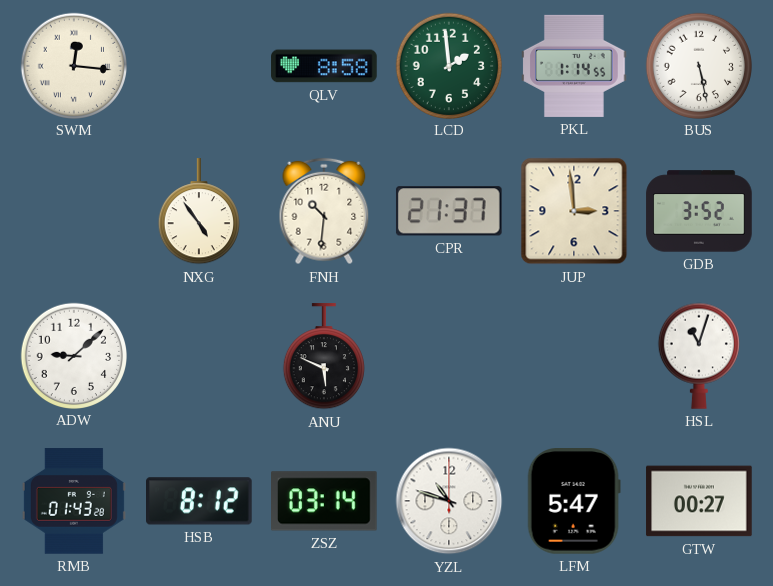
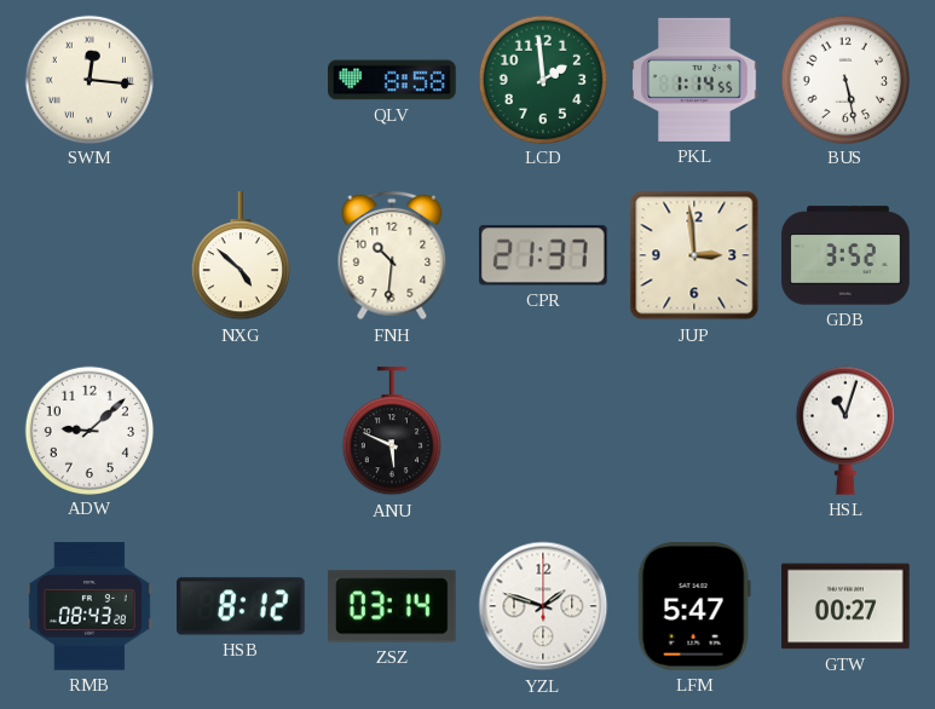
NXG: 4:54 -> 4:52
RMB: 01:43 -> 08:43
YZL: 10:48 -> 1:48
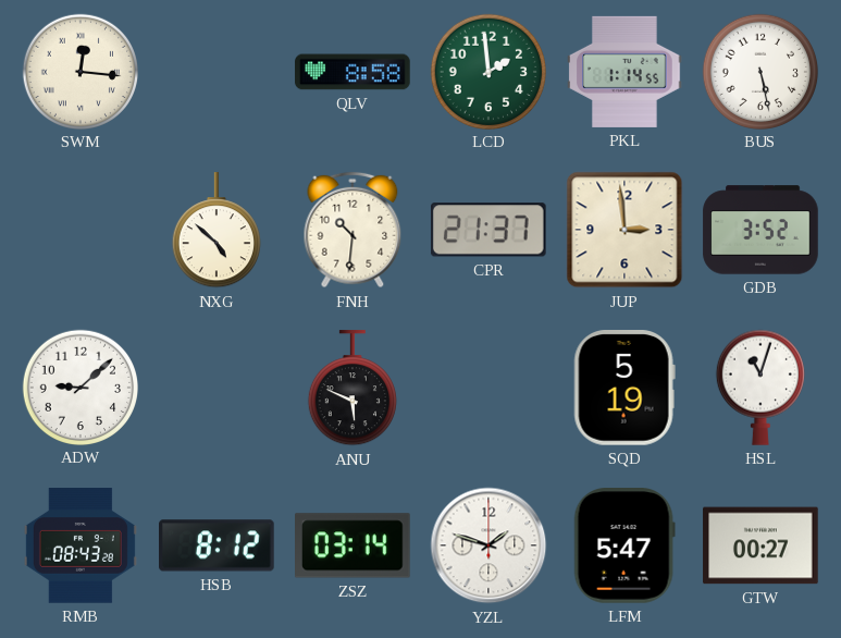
SQD: none -> 5:19
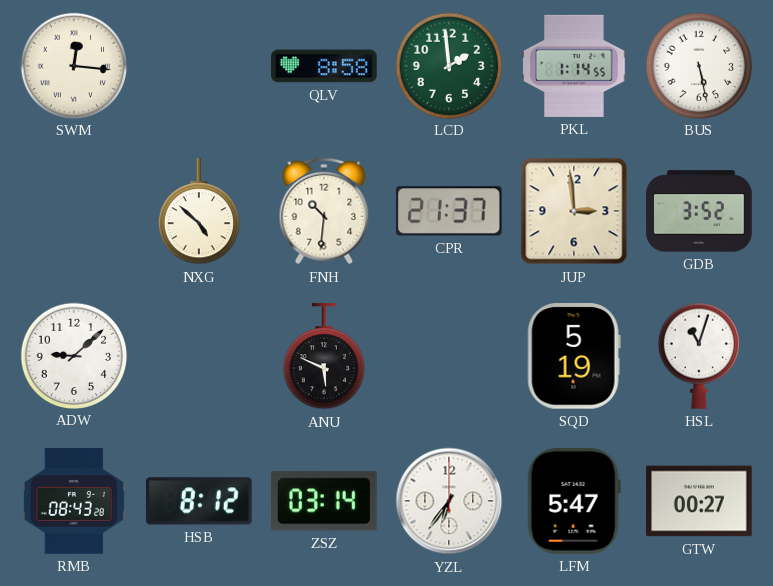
YZL: 1:48 -> 6:36
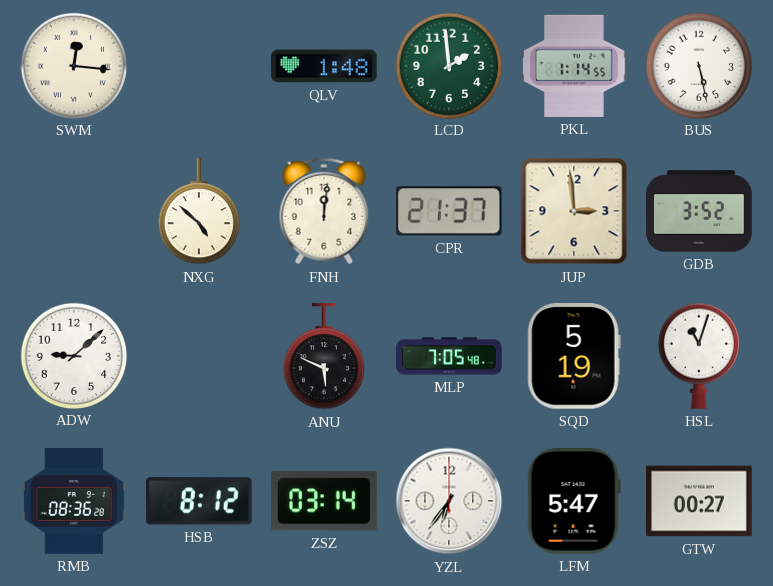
QLV: 8:58 -> 1:48
FNH: 10:31 -> 12:01
MLP: none -> 7:05
RMB: 08:43 -> 08:36
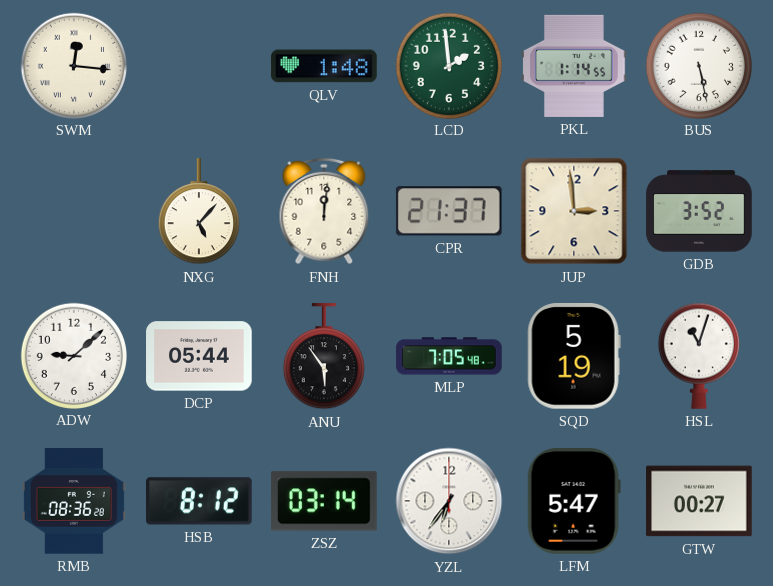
NXG: 4:52 -> 5:07
DCP: none -> 05:44
ANU: 5:49 -> 5:54
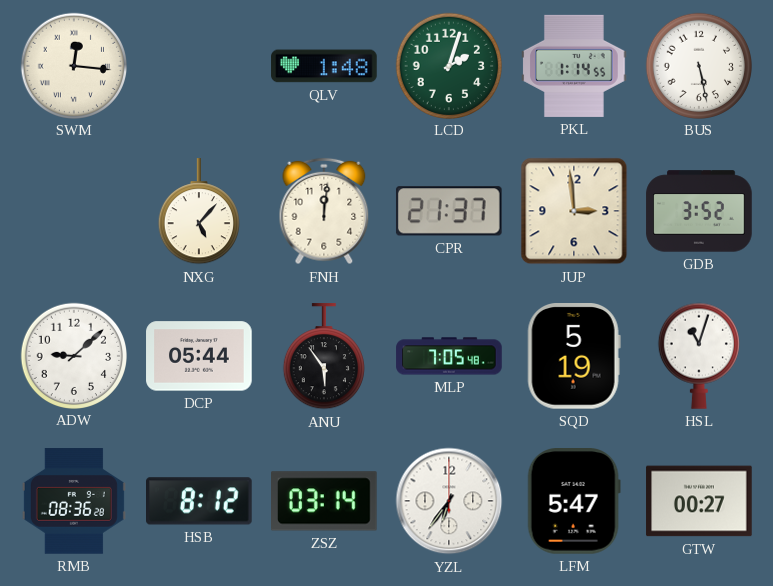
LCD: 1:59 -> 2:03
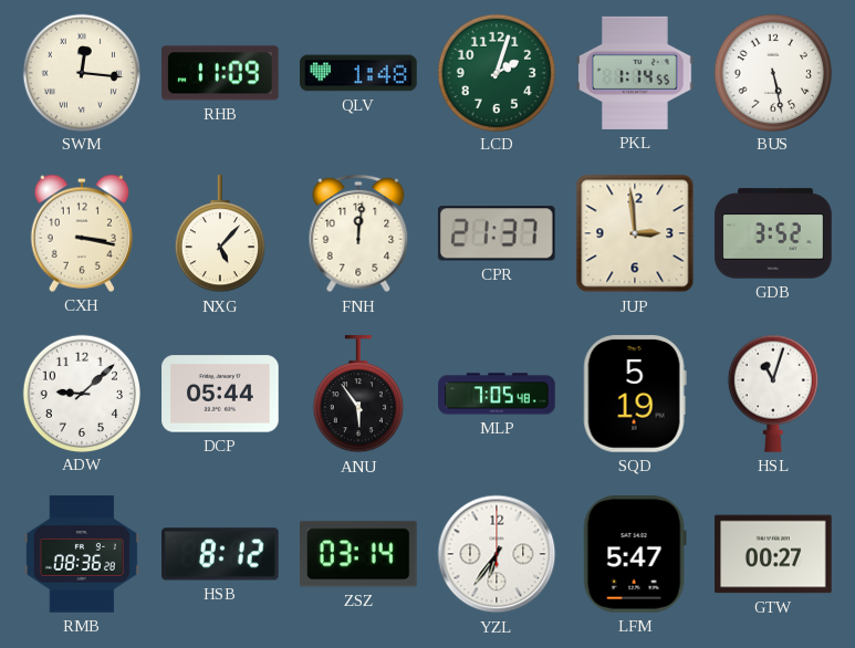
RHB: none -> 11:09
CXH: none -> 3:17
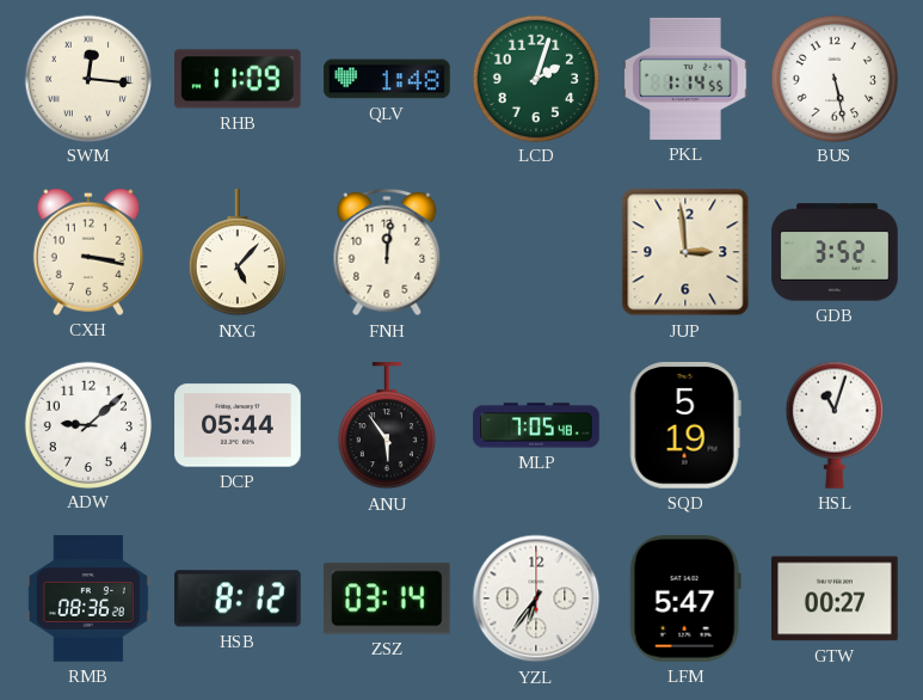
CPR: 21:37 -> none
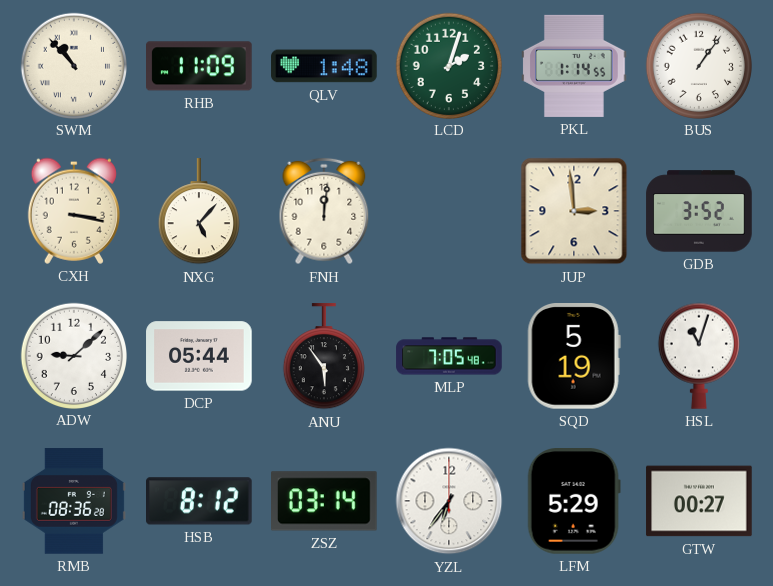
SWM: 12:16 -> 10:53
BUS: 5:28 -> 1:06
LFM: 5:47 -> 5:29
